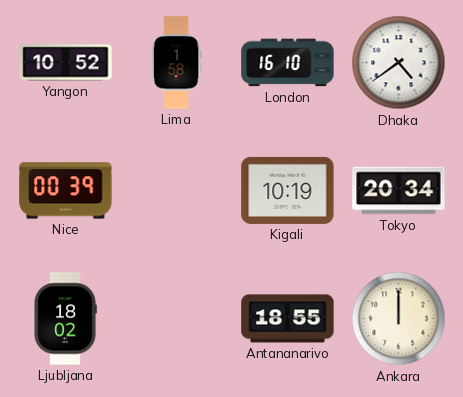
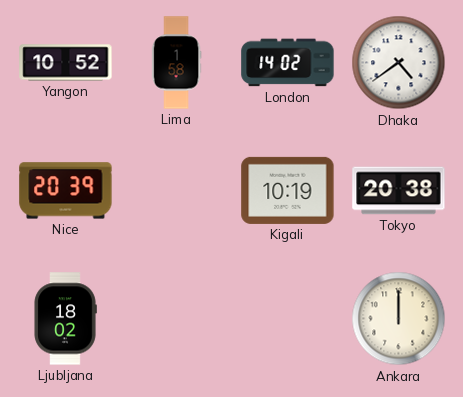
London: 16:10 -> 14:02
Nice: 00:39 -> 20:39
Tokyo: 20:34 -> 20:38
Antananarivo: 18:55 -> none
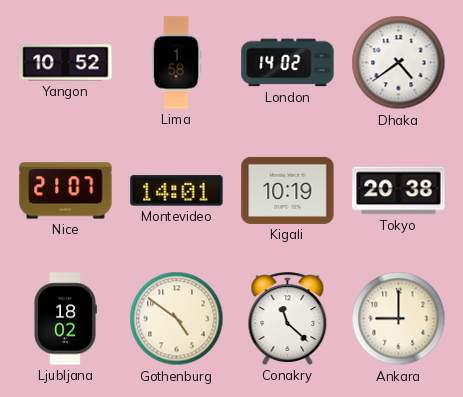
Nice: 20:39 -> 21:07
Montevideo: none -> 14:01
Gothenburg: none -> 4:51
Conakry: none -> 11:22
Ankara: 12:00 -> 9:00
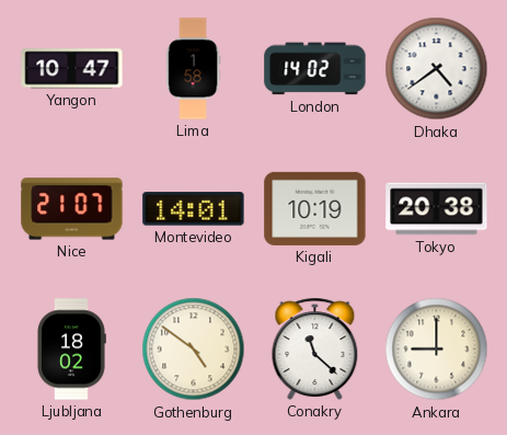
Yangon: 10:52 -> 10:47
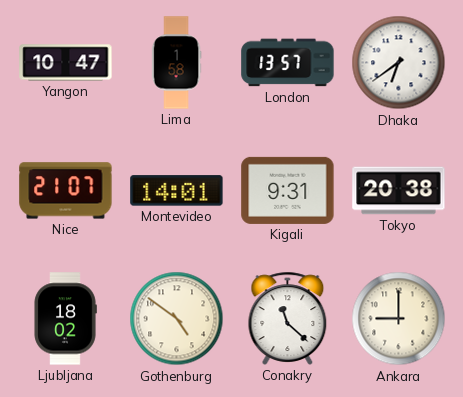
London: 14:02 -> 13:57
Dhaka: 4:39 -> 6:39
Kigali: 10:19 -> 9:31
